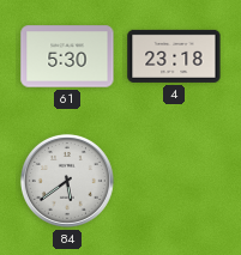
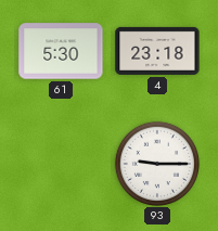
84: 5:39 -> none
93: none -> 9:15
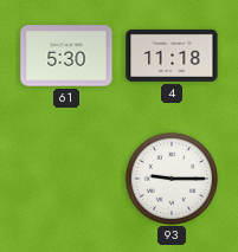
4: 23:18 -> 11:18
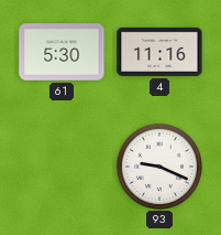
4: 11:18 -> 11:16
93: 9:15 -> 9:19
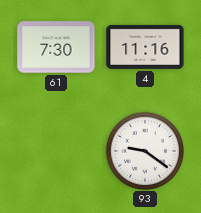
61: 5:30 -> 7:30
93: 9:19 -> 9:21
